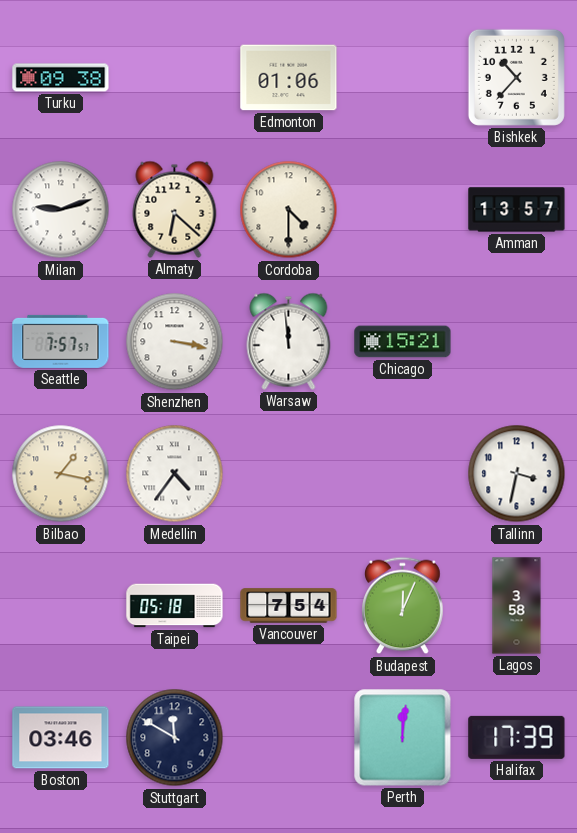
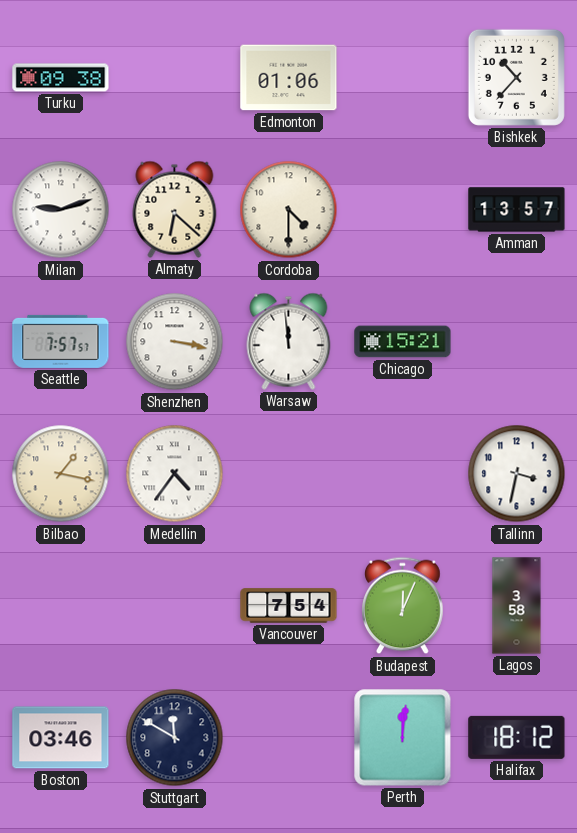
Taipei: 05:18 -> none
Halifax: 17:39 -> 18:12
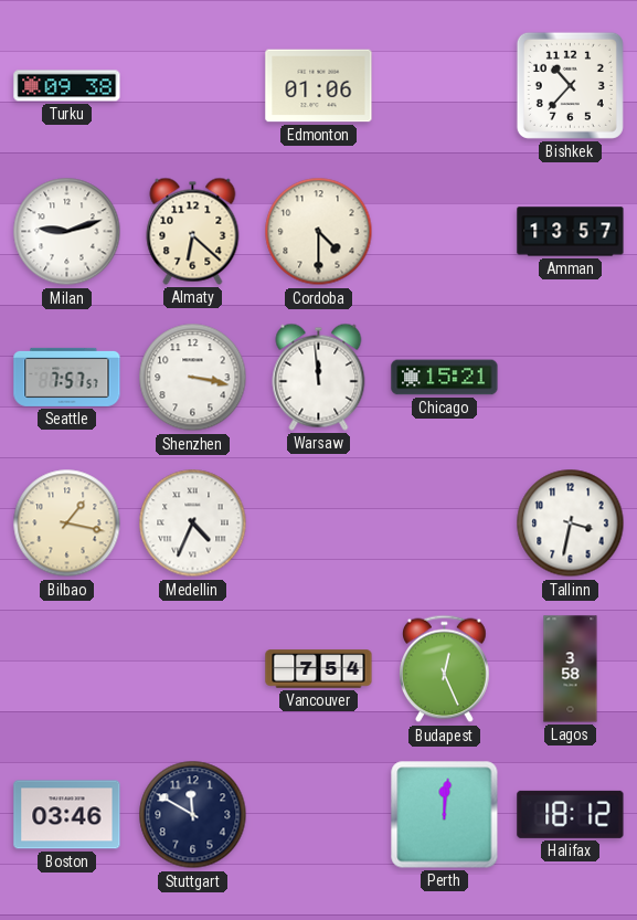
Medellin: 4:36 -> 4:34
Budapest: 12:04 -> 12:26
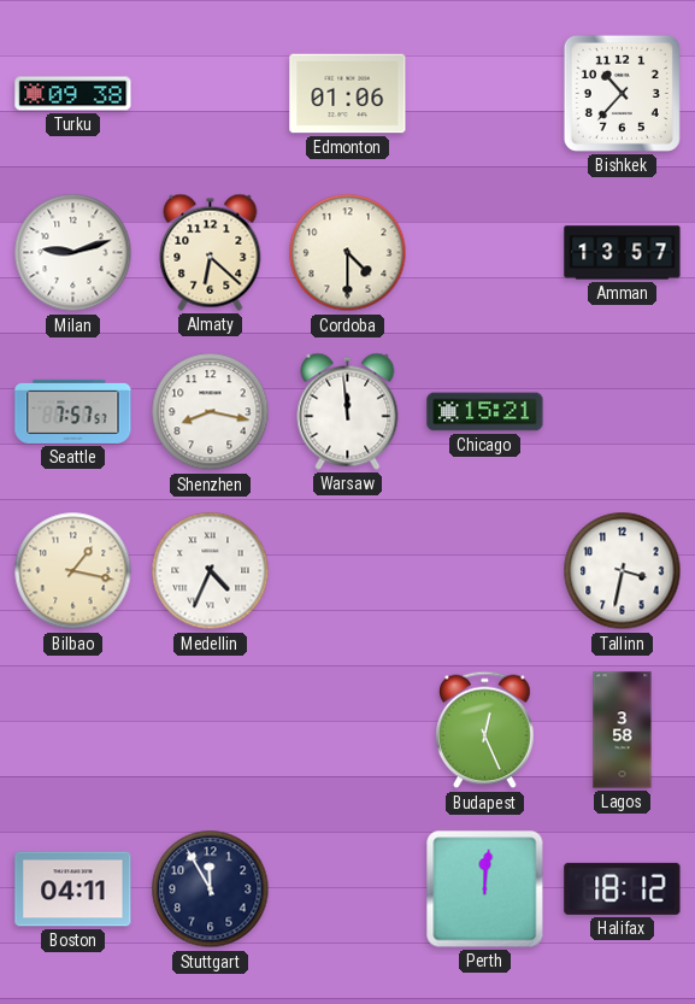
Shenzhen: 3:17 -> 8:17
Vancouver: 7:54 -> none
Boston: 03:46 -> 04:11
Stuttgart: 11:50 -> 11:55
